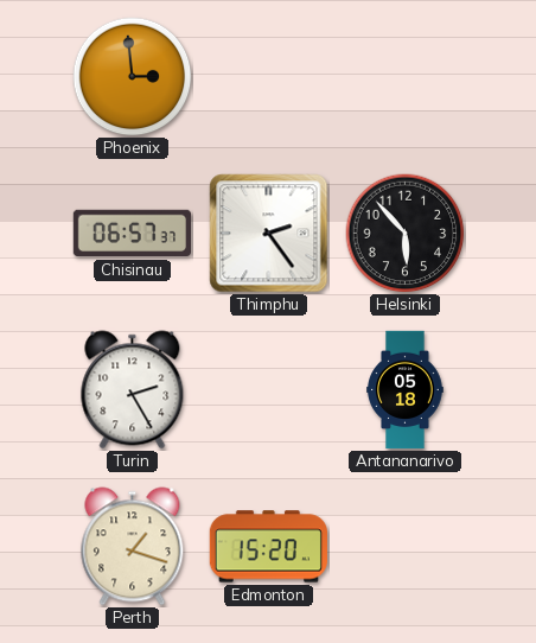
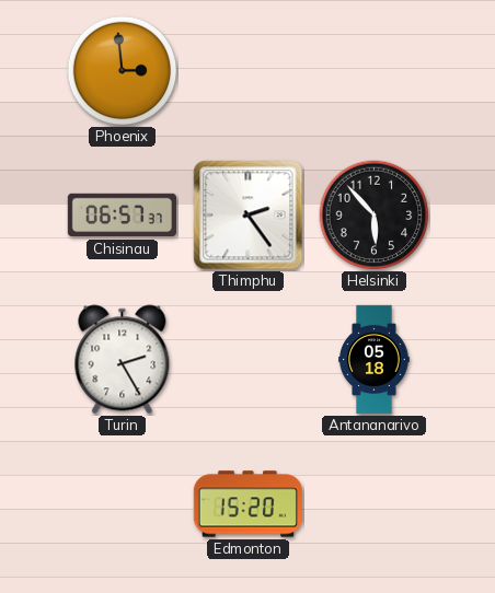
Perth: 1:18 -> none
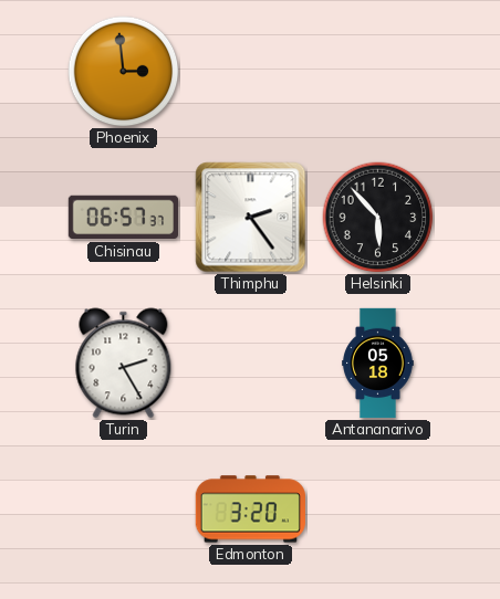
Edmonton: 15:20 -> 3:20
